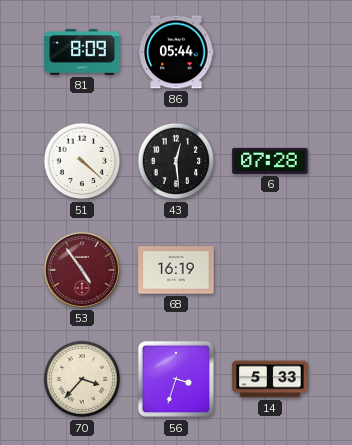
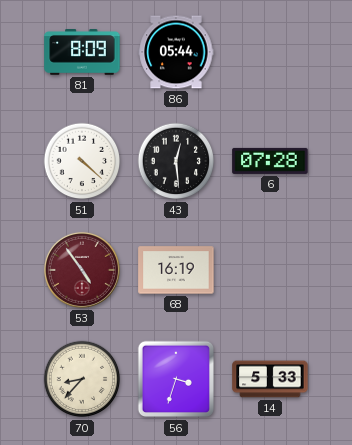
70: 3:37 -> 8:37
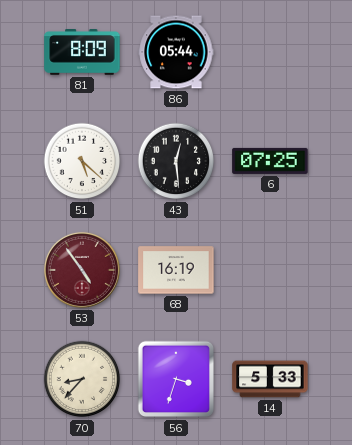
51: 4:22 -> 5:22
6: 07:28 -> 07:25
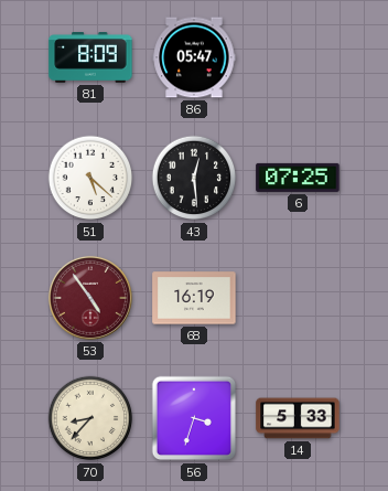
86: 05:44 -> 05:47
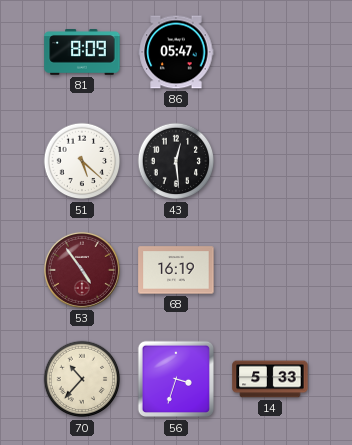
6: 07:25 -> none
70: 8:37 -> 10:37
